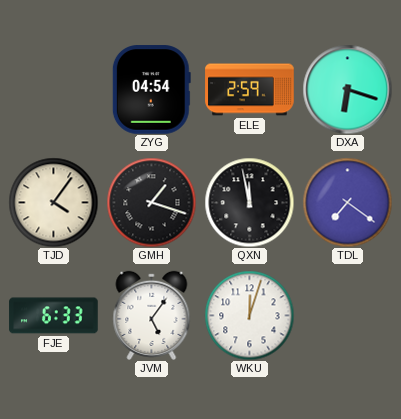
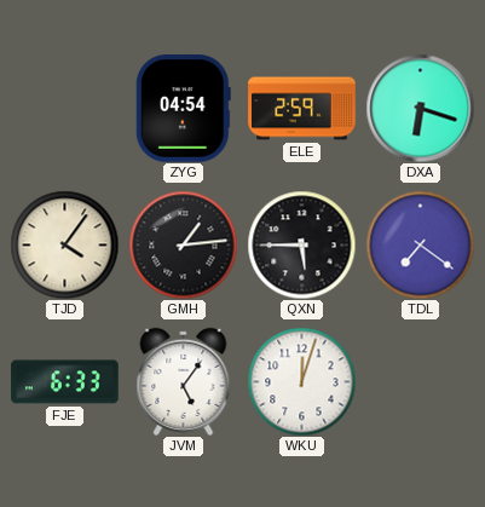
GMH: 1:18 -> 1:14
QXN: 11:58 -> 5:45
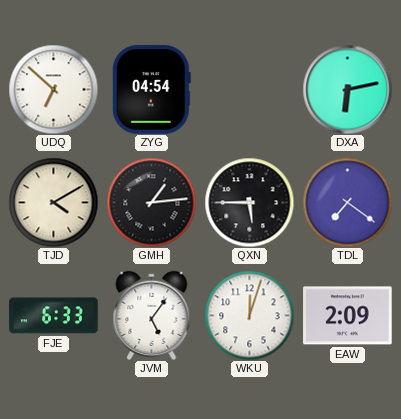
UDQ: none -> 6:52
ELE: 2:59 -> none
DXA: 6:18 -> 6:13
TJD: 4:06 -> 4:10
EAW: none -> 2:09
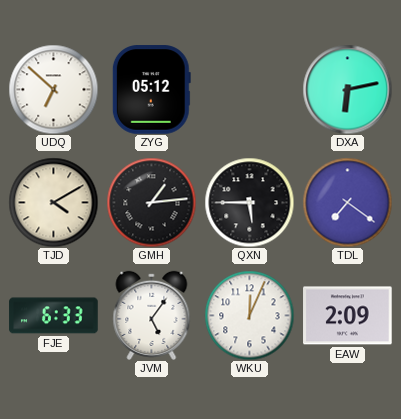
ZYG: 04:54 -> 05:12
WKU: 12:03 -> 12:04
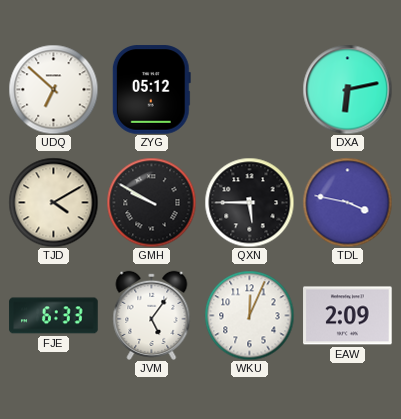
GMH: 1:14 -> 9:50
TDL: 7:21 -> 3:47
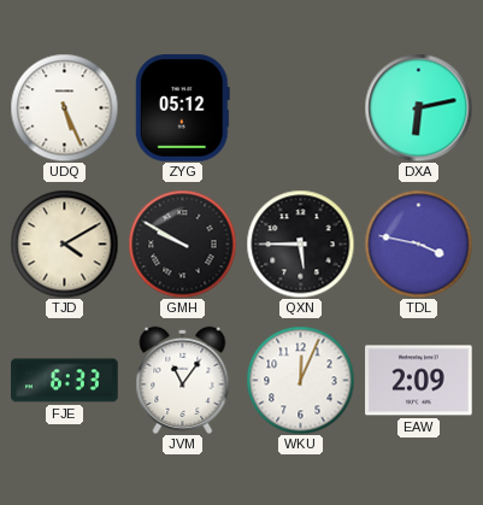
UDQ: 6:52 -> 5:26
JVM: 5:06 -> 11:06
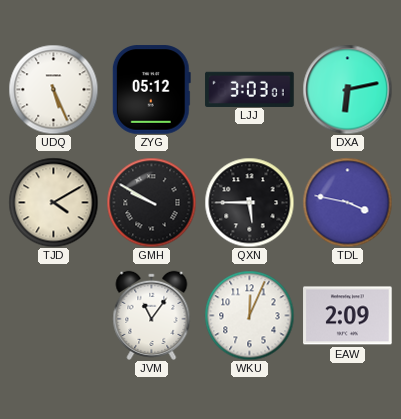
LJJ: none -> 3:03
FJE: 6:33 -> none
